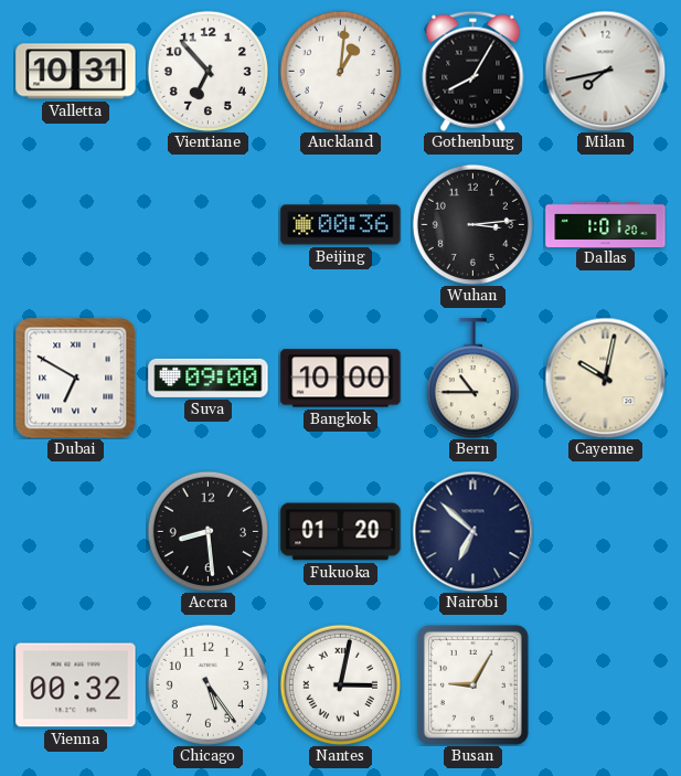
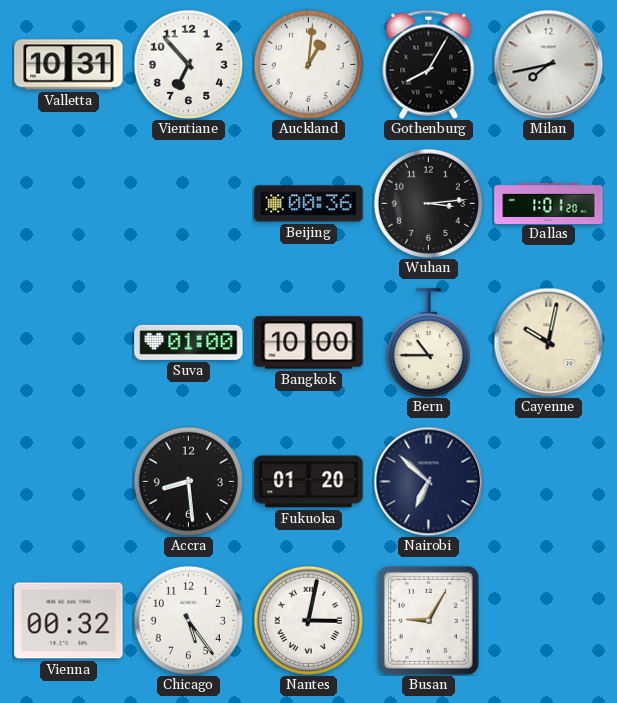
Dubai: 6:50 -> none
Suva: 09:00 -> 01:00
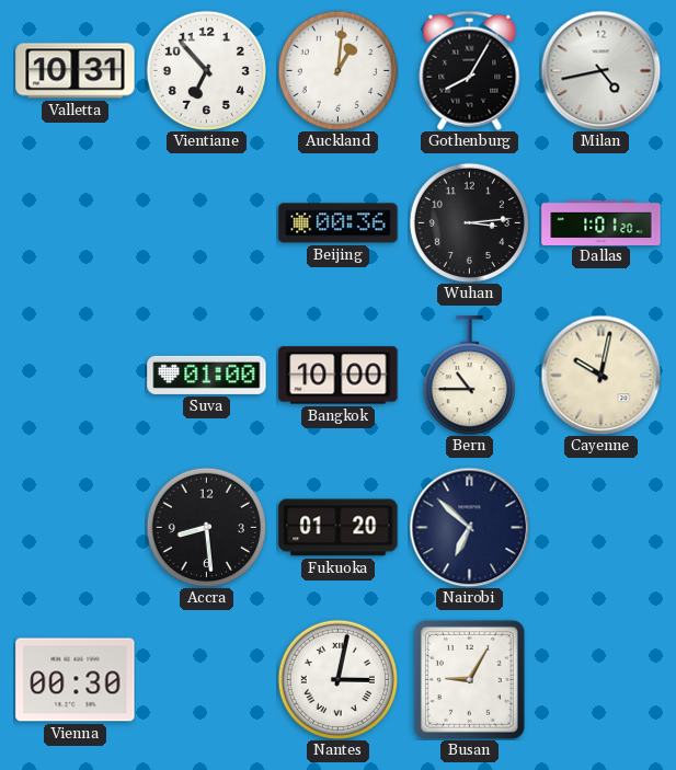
Milan: 7:43 -> 4:43
Vienna: 00:32 -> 00:30
Chicago: 5:24 -> none
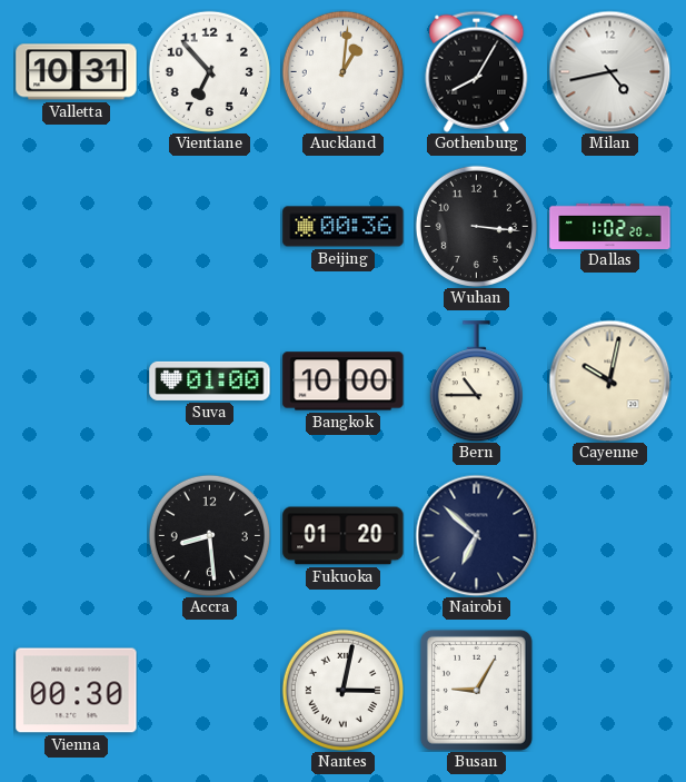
Wuhan: 3:14 -> 3:16
Dallas: 1:01 -> 1:02
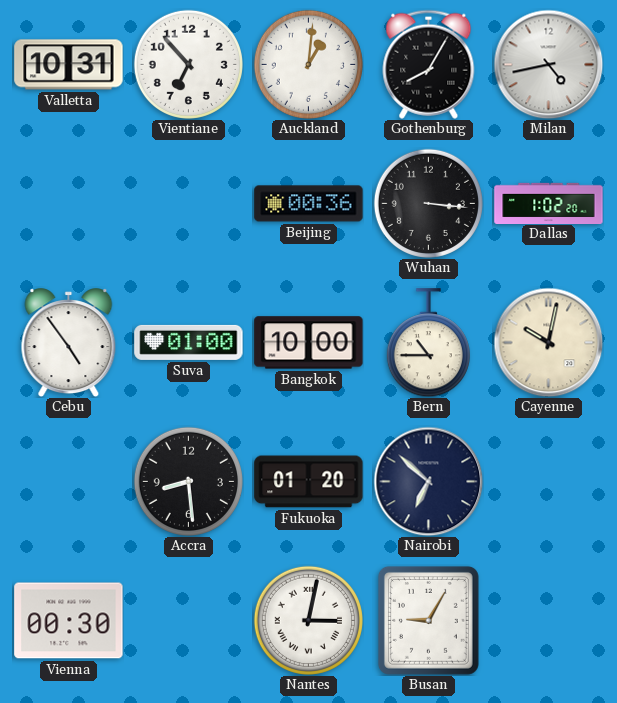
Cebu: none -> 4:54
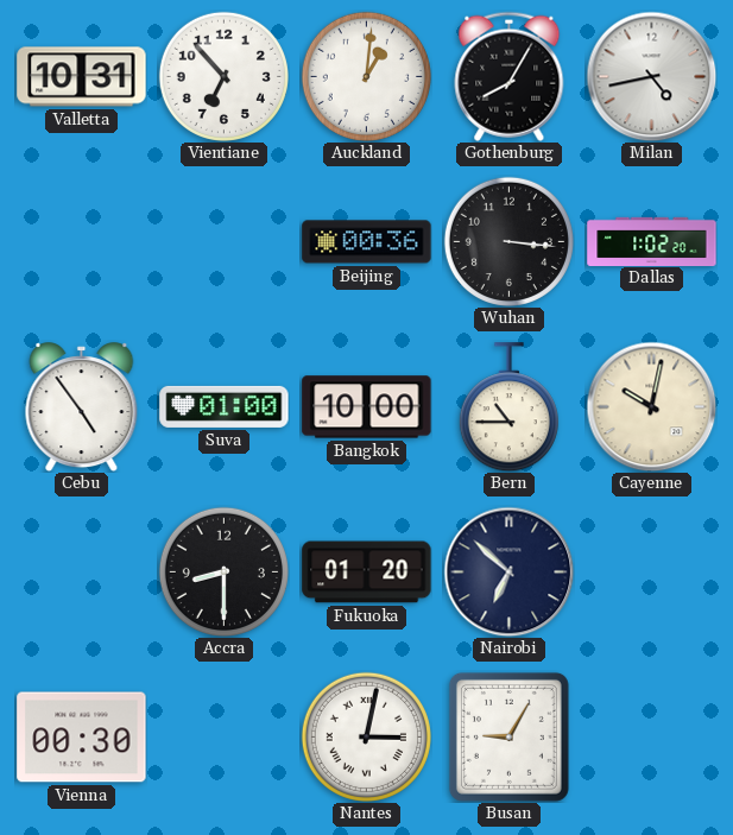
Accra: 8:29 -> 8:30
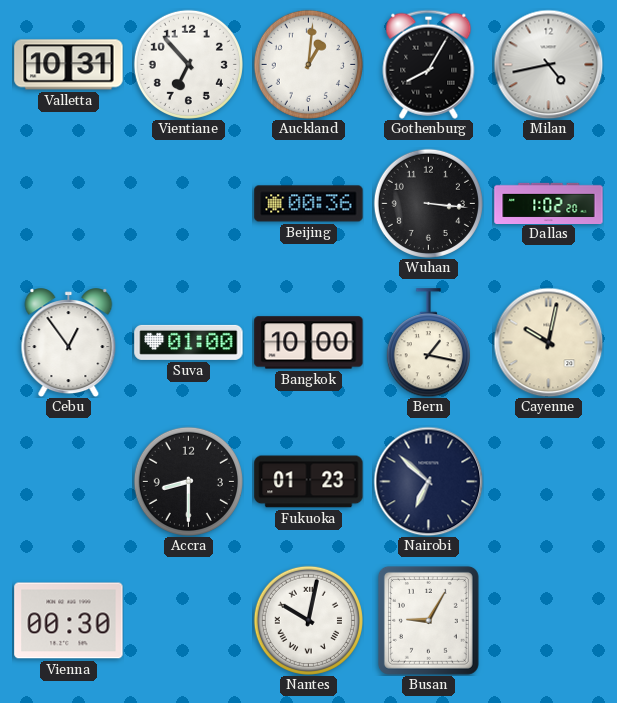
Cebu: 4:54 -> 12:54
Bern: 10:45 -> 1:17
Fukuoka: 01:20 -> 01:23
Nantes: 3:02 -> 10:02
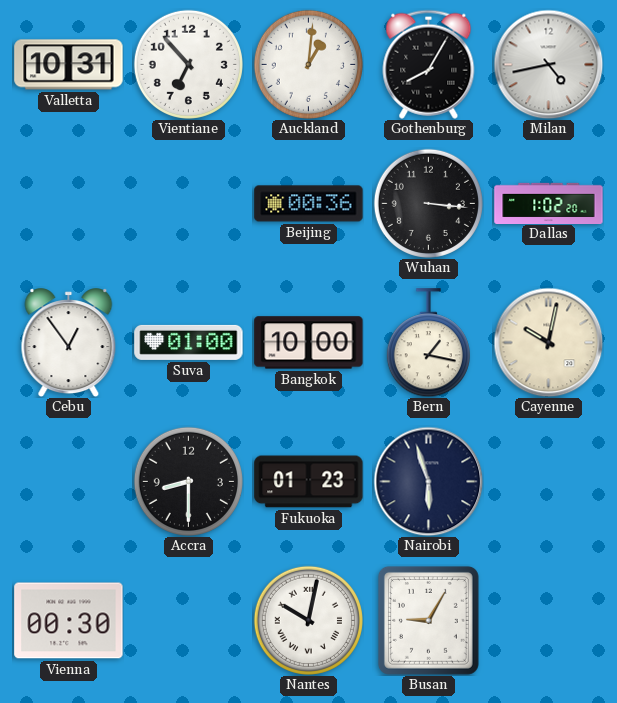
Nairobi: 6:52 -> 5:57
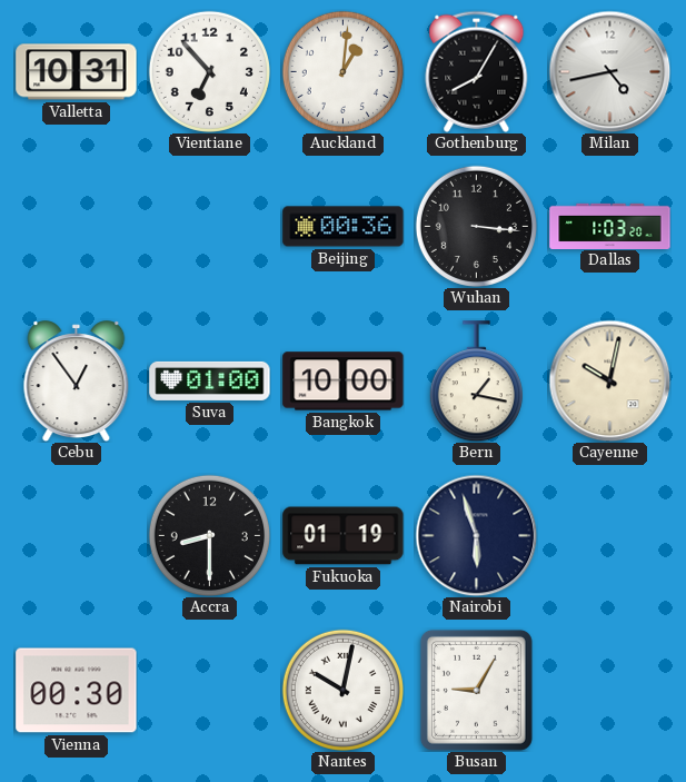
Dallas: 1:02 -> 1:03
Fukuoka: 01:23 -> 01:19
